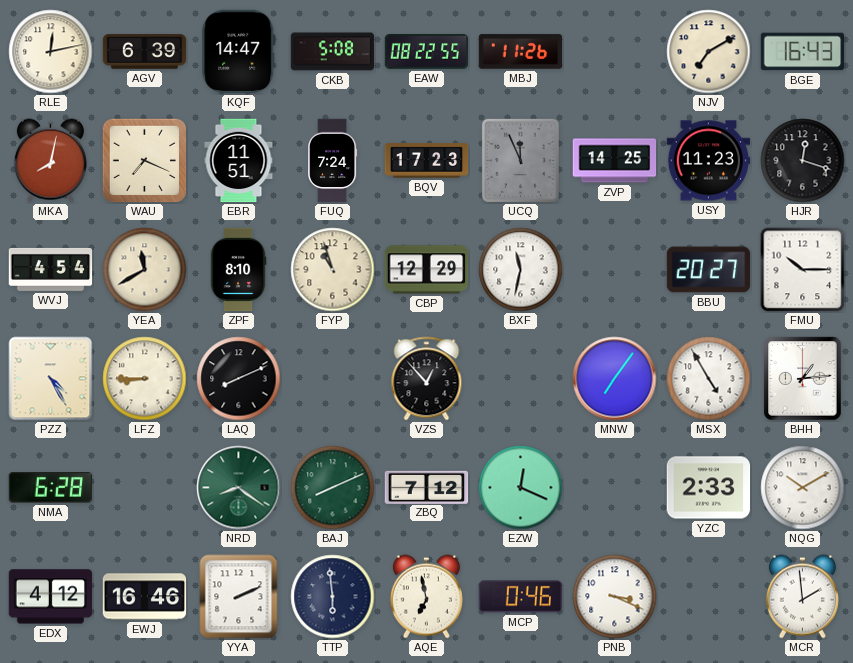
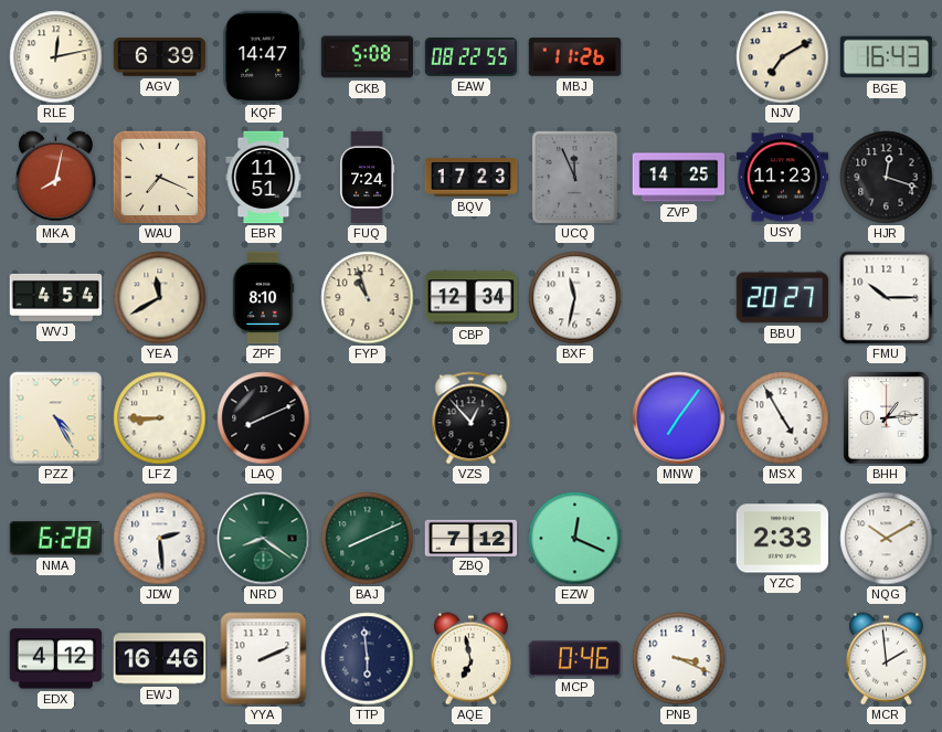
CBP: 12:29 -> 12:34
JDW: none -> 2:29
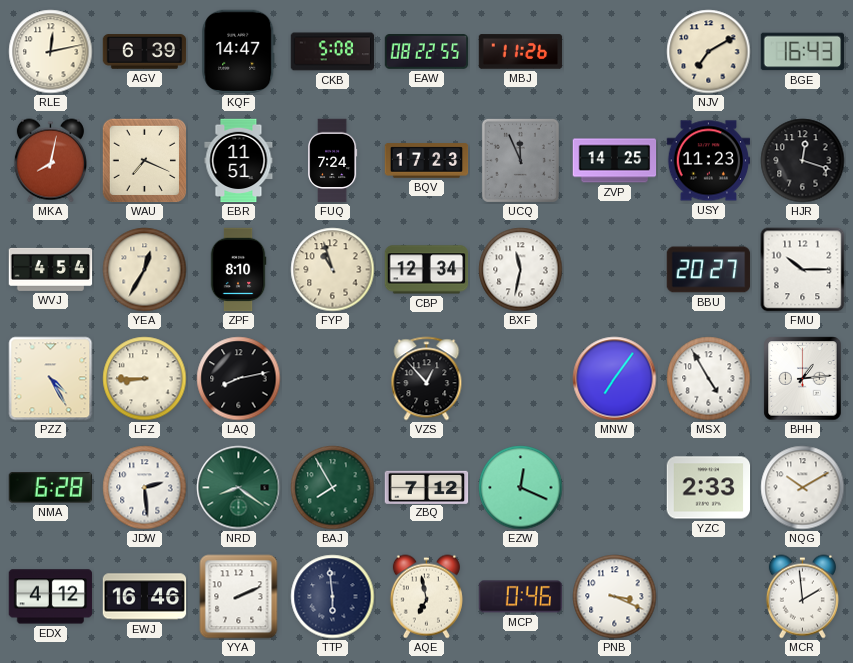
YEA: 11:40 -> 12:35
LAQ: 8:11 -> 8:13
BAJ: 8:11 -> 7:55
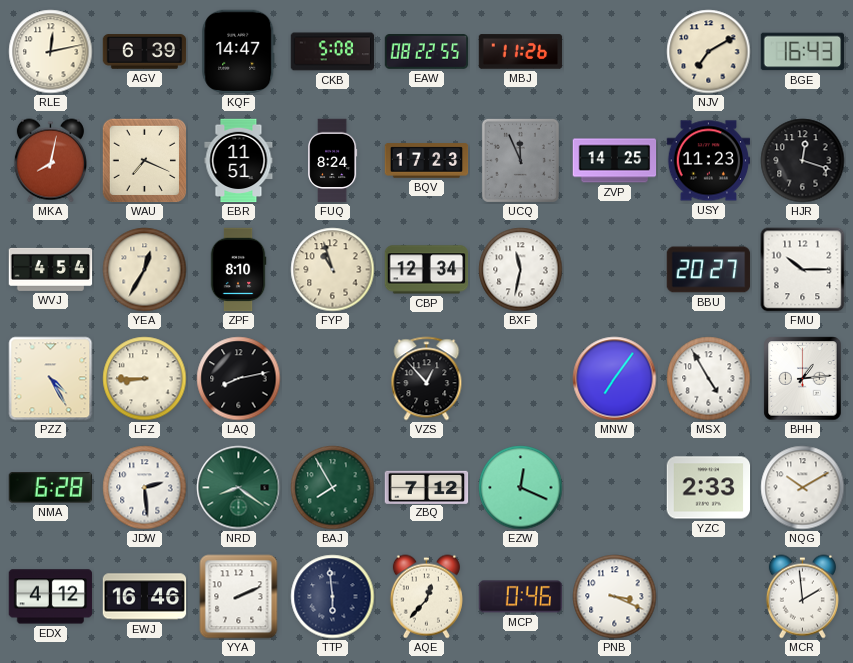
FUQ: 7:24 -> 8:24
AQE: 6:58 -> 12:37
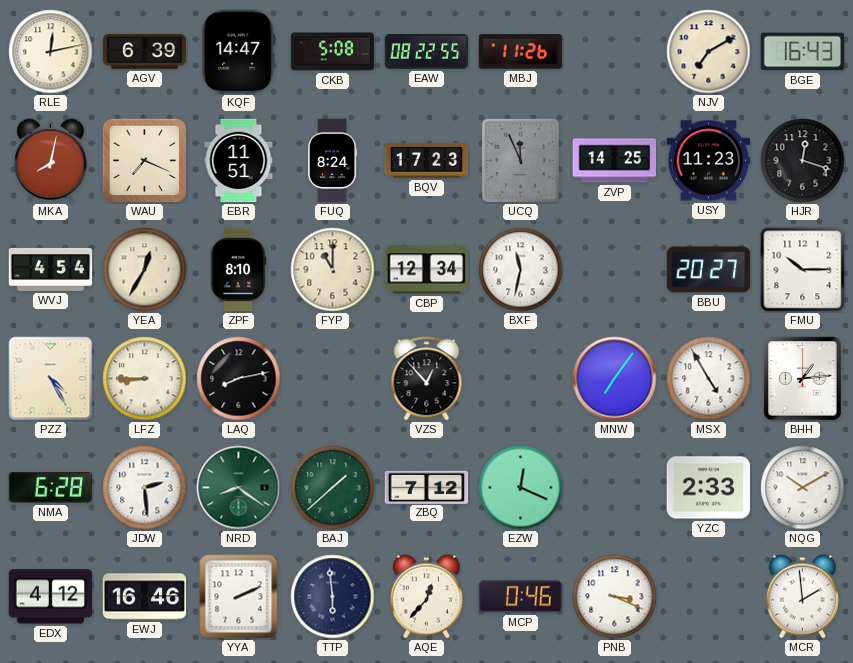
FYP: 10:57 -> 11:00
BAJ: 7:55 -> 1:38
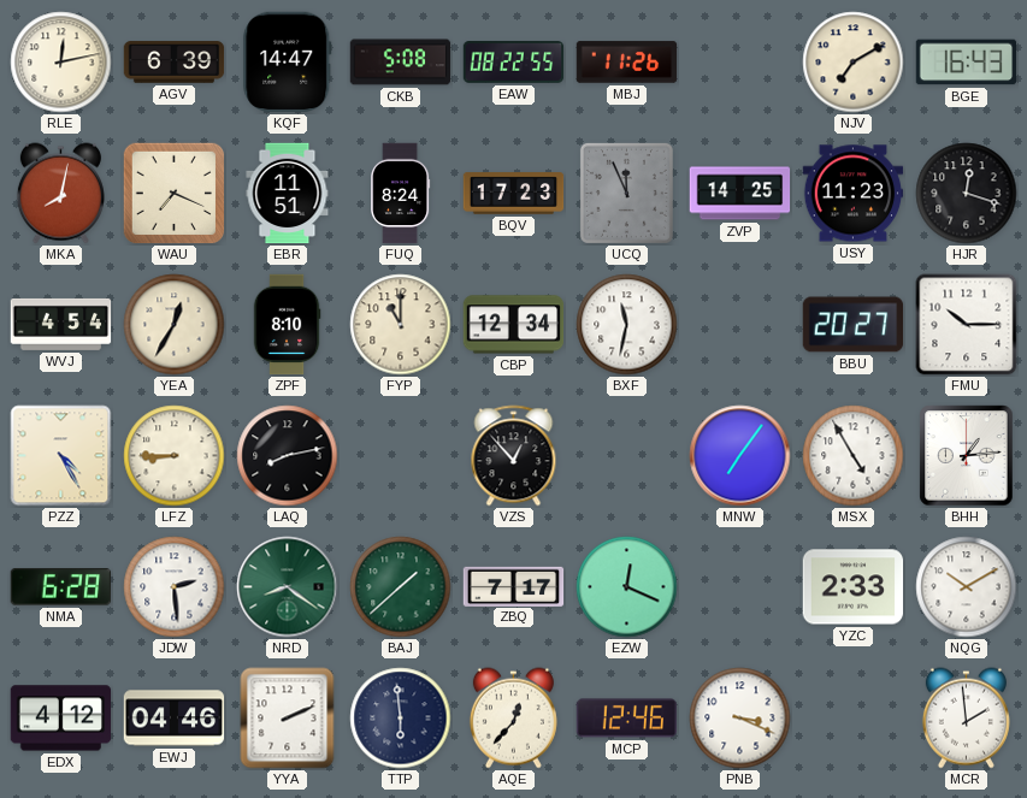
ZBQ: 7:12 -> 7:17
EWJ: 16:46 -> 04:46
MCP: 0:46 -> 12:46
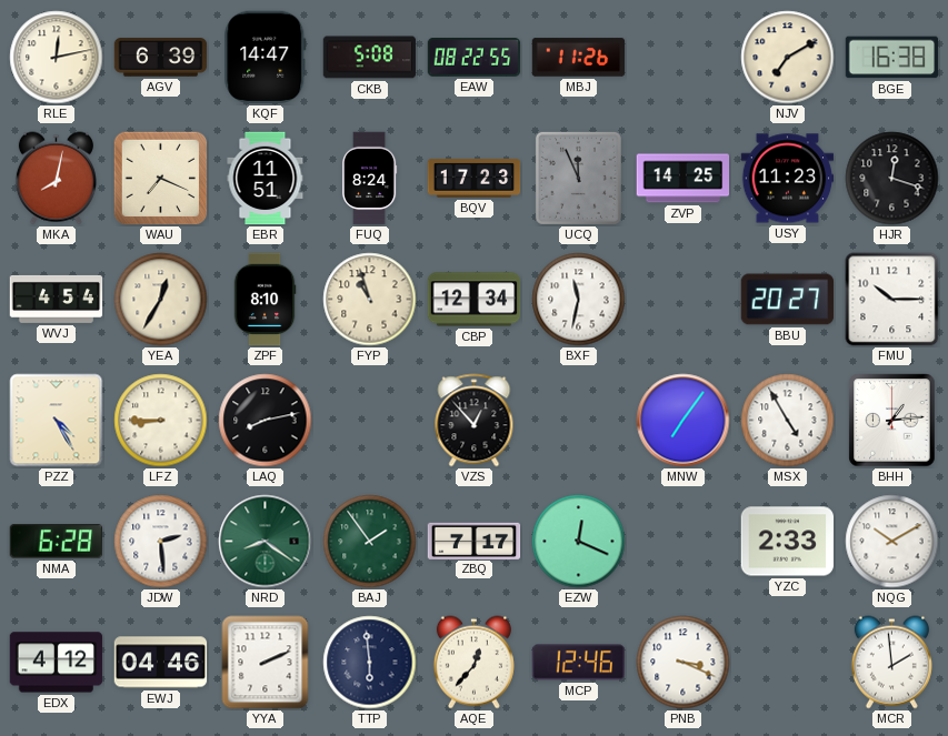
BGE: 16:43 -> 16:38
FYP: 11:00 -> 10:57
BAJ: 1:38 -> 1:54
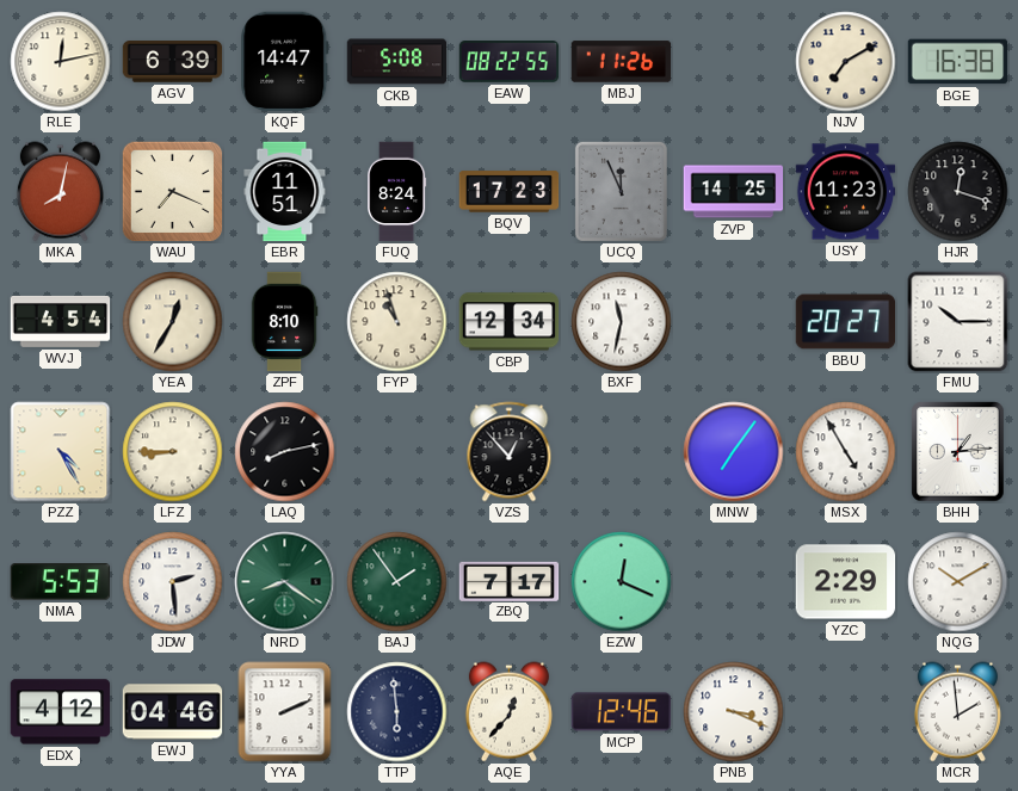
NMA: 6:28 -> 5:53
YZC: 2:33 -> 2:29
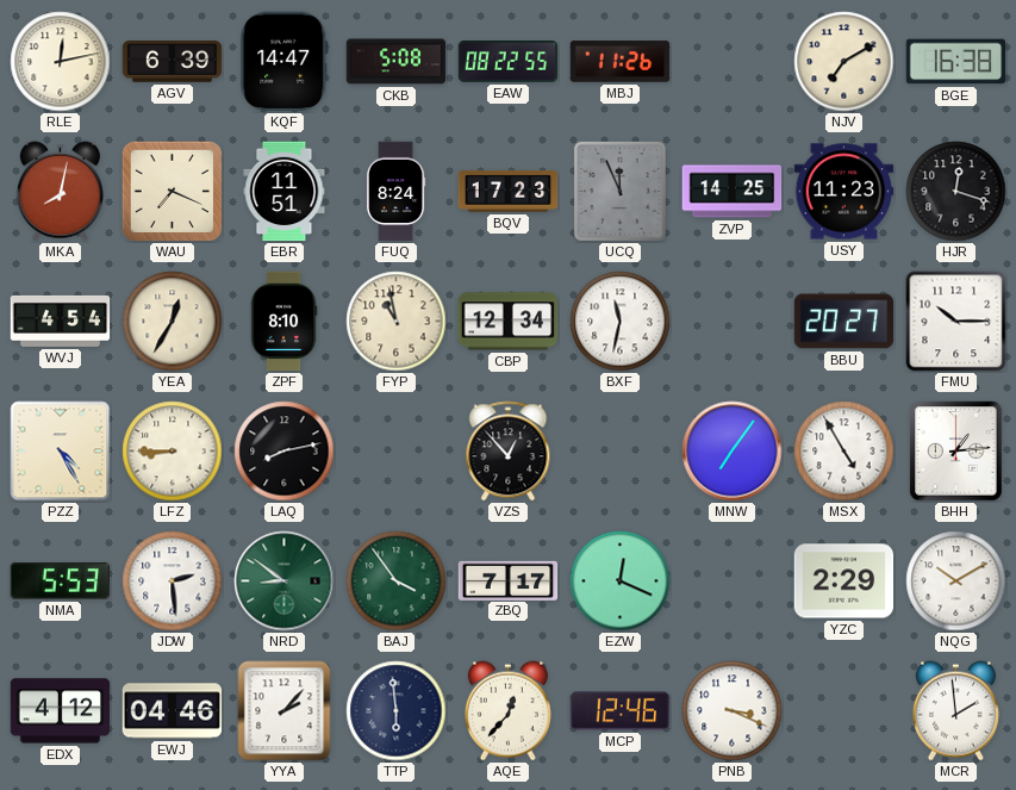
FYP: 10:57 -> 10:58
NRD: 8:21 -> 8:51
BAJ: 1:54 -> 3:54
YYA: 2:11 -> 2:07
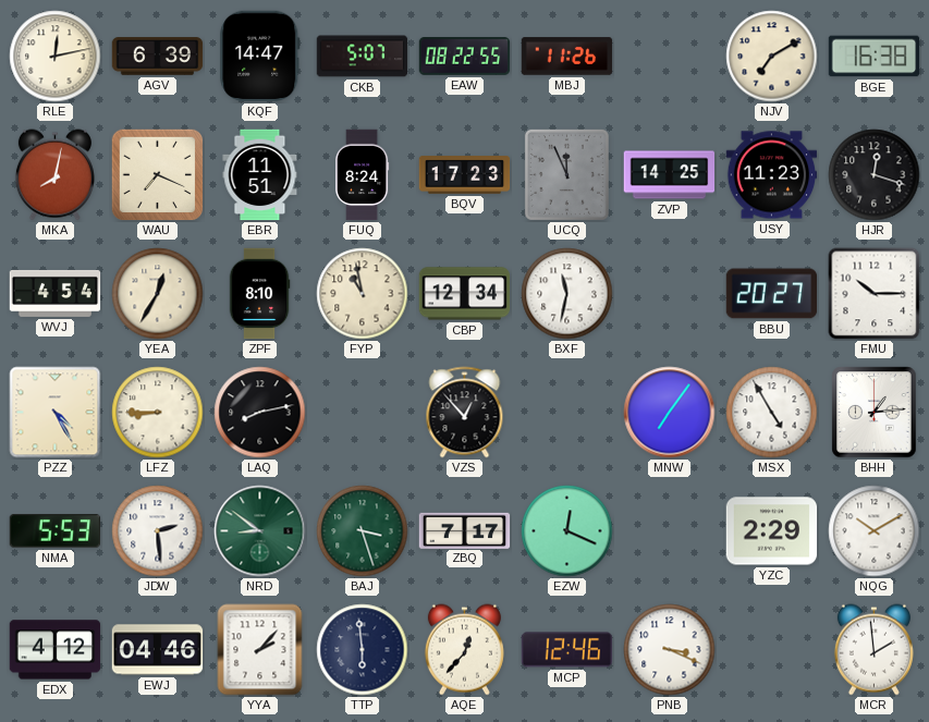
CKB: 5:08 -> 5:07
BAJ: 3:54 -> 3:27
